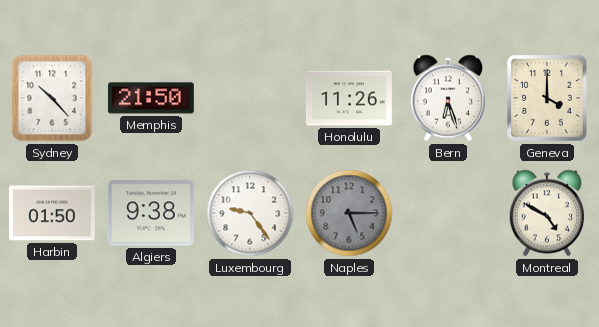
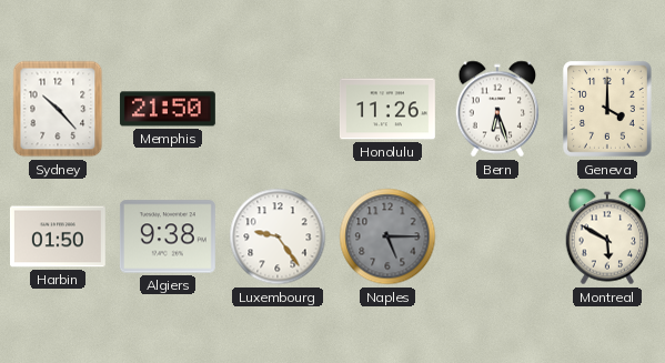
Montreal: 4:50 -> 5:50
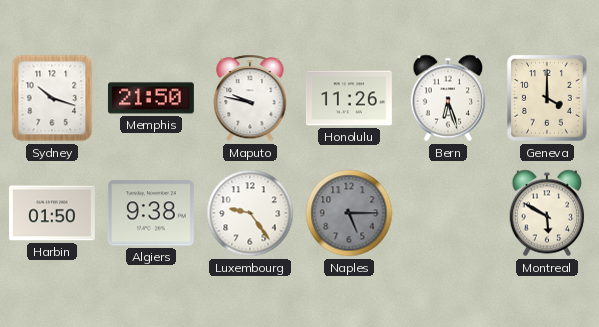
Sydney: 10:23 -> 10:18
Maputo: none -> 9:47
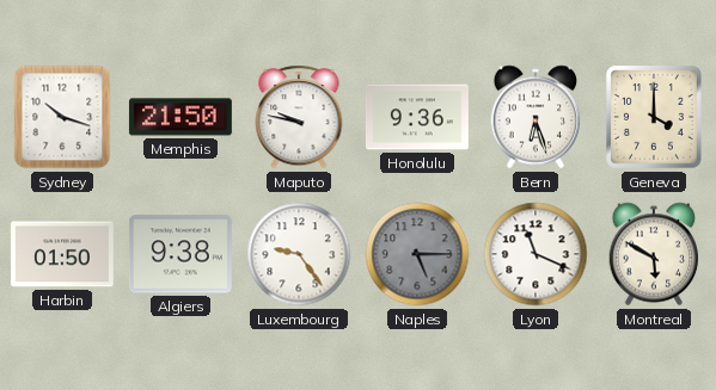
Honolulu: 11:26 -> 9:36
Lyon: none -> 11:19
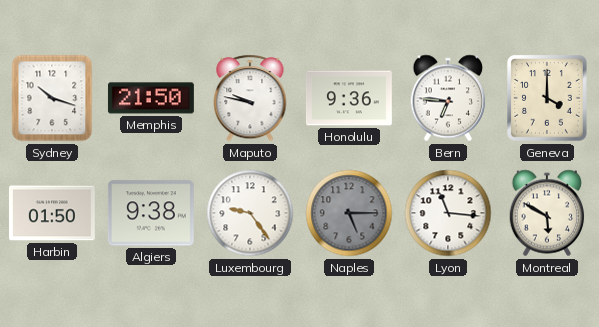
Bern: 6:27 -> 6:46
Lyon: 11:19 -> 11:16
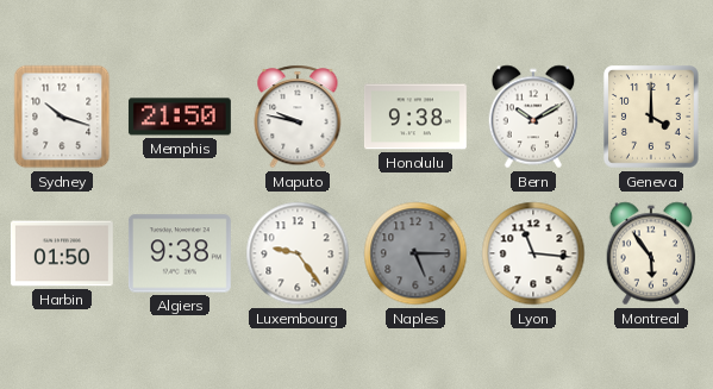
Honolulu: 9:36 -> 9:38
Bern: 6:46 -> 10:10
Montreal: 5:50 -> 5:54
